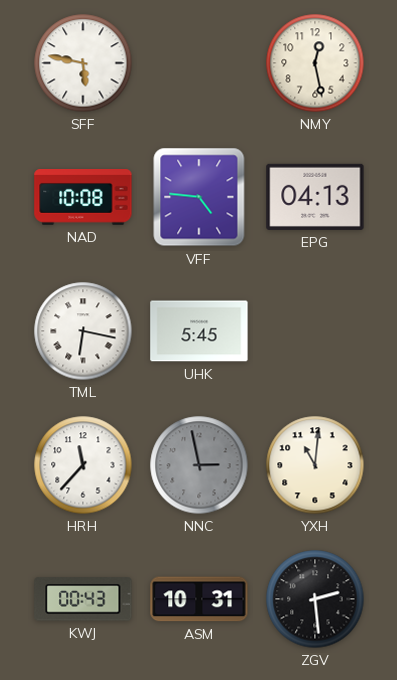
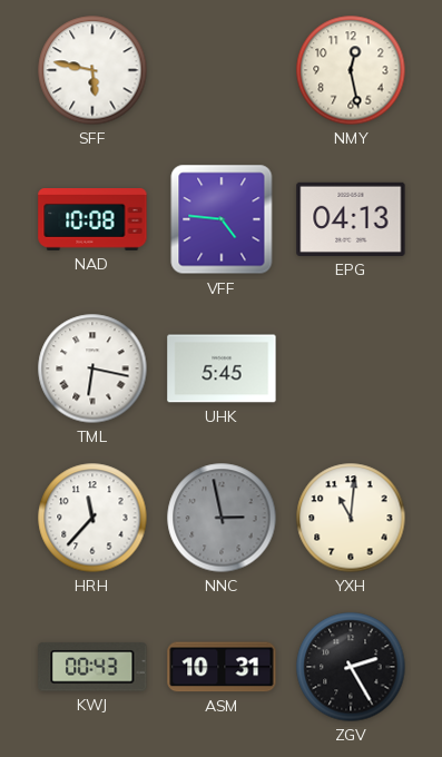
ZGV: 2:29 -> 2:25
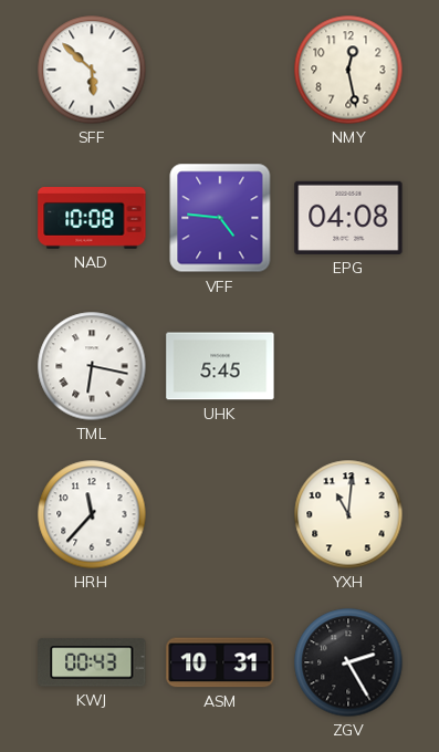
SFF: 5:47 -> 5:52
EPG: 04:13 -> 04:08
NNC: 2:58 -> none
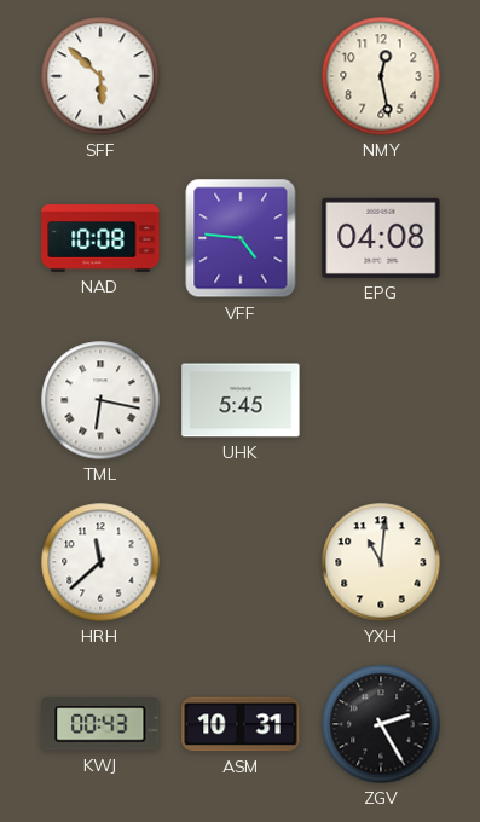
HRH: 11:37 -> 11:38
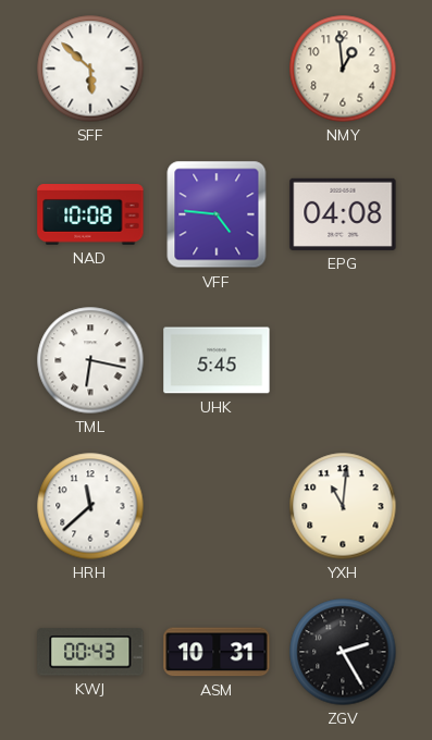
NMY: 12:28 -> 12:59
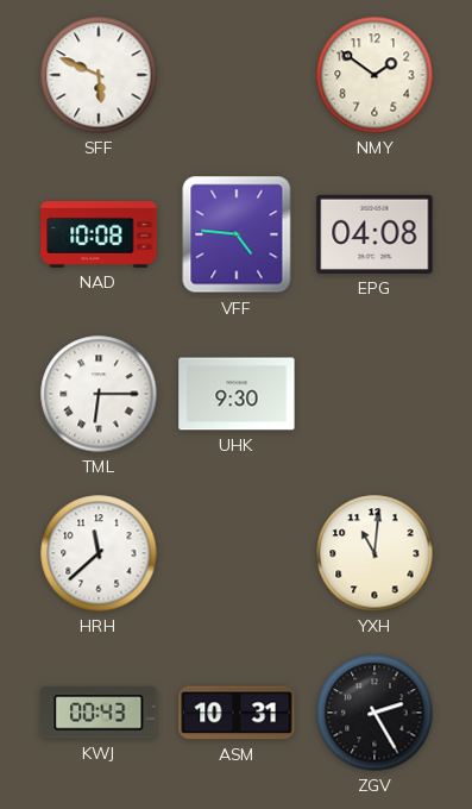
SFF: 5:52 -> 5:49
NMY: 12:59 -> 1:51
TML: 6:17 -> 6:15
UHK: 5:45 -> 9:30
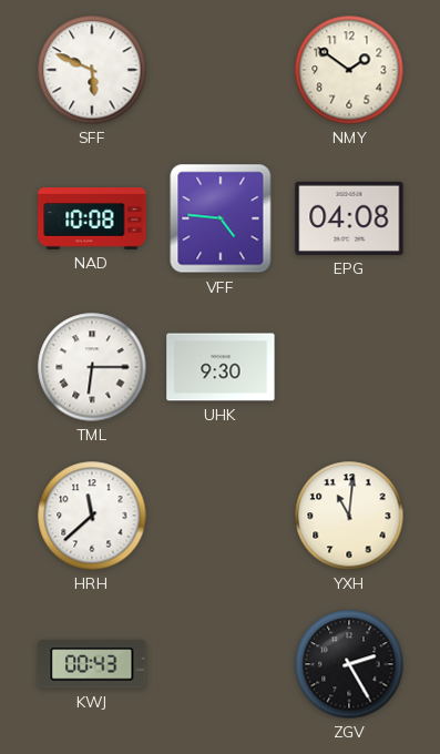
ASM: 10:31 -> none
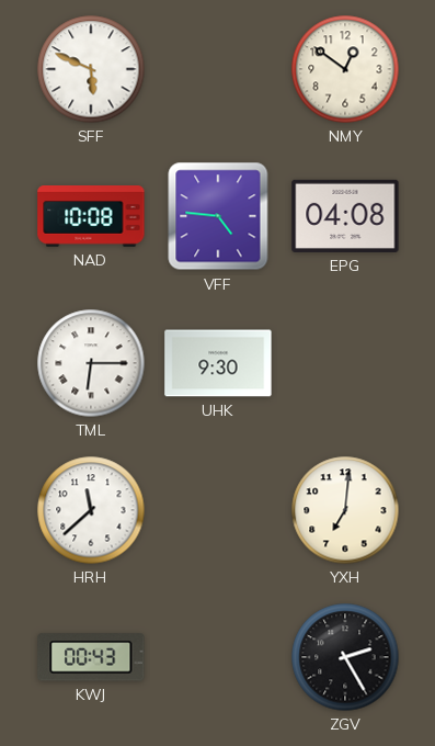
NMY: 1:51 -> 12:51
YXH: 11:01 -> 7:01
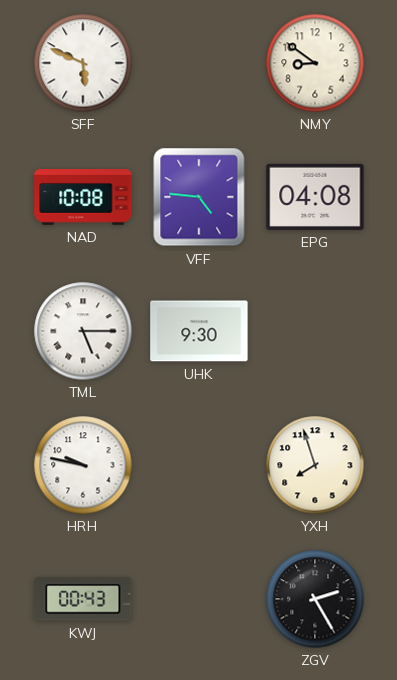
NMY: 12:51 -> 8:51
TML: 6:15 -> 5:15
HRH: 11:38 -> 9:47
YXH: 7:01 -> 7:57
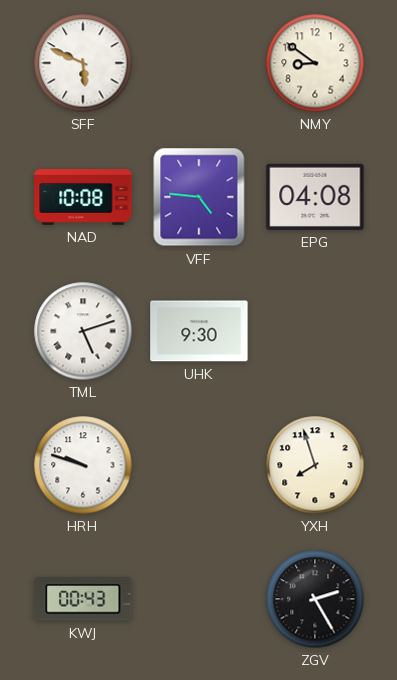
TML: 5:15 -> 5:12
HRH: 9:47 -> 9:48
